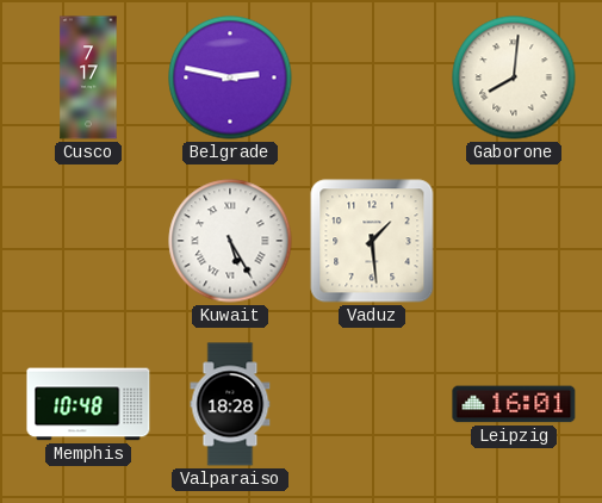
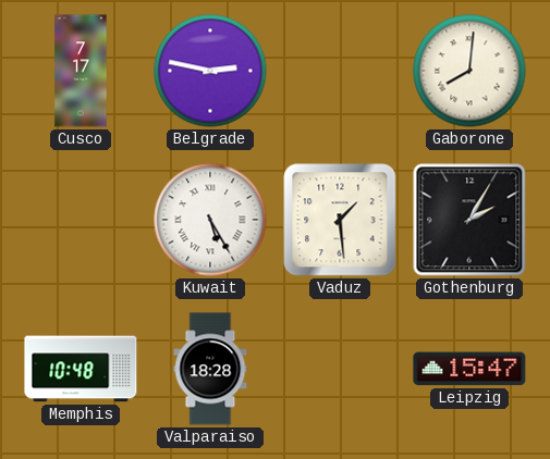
Gothenburg: none -> 2:05
Leipzig: 16:01 -> 15:47
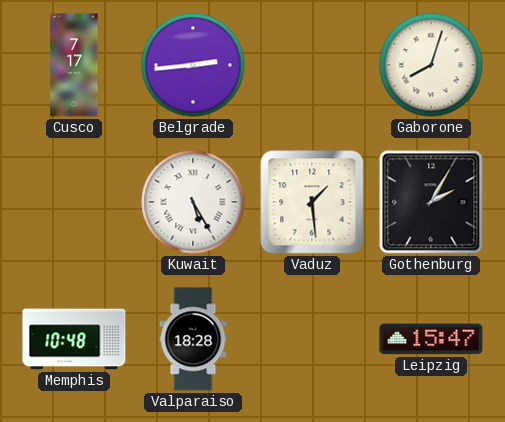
Belgrade: 2:47 -> 2:44
Gaborone: 8:01 -> 8:03
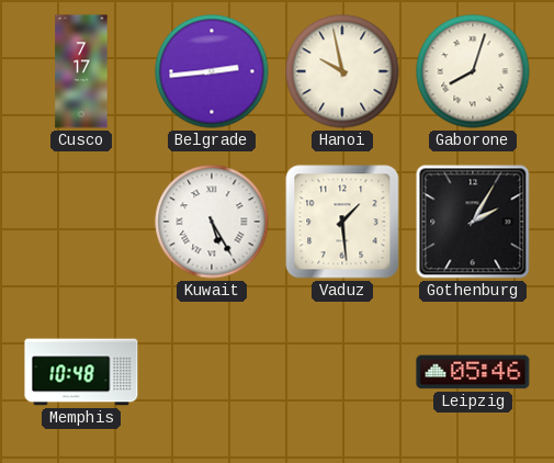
Hanoi: none -> 9:58
Valparaiso: 18:28 -> none
Leipzig: 15:47 -> 05:46
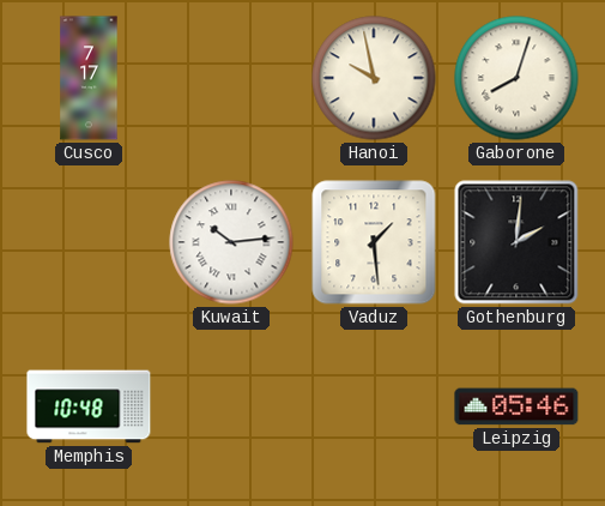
Belgrade: 2:44 -> none
Kuwait: 5:25 -> 10:14
Gothenburg: 2:05 -> 2:01
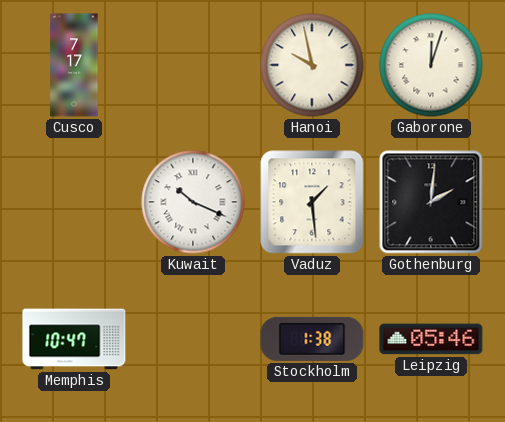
Gaborone: 8:03 -> 12:03
Kuwait: 10:14 -> 10:19
Memphis: 10:48 -> 10:47
Stockholm: none -> 1:38
